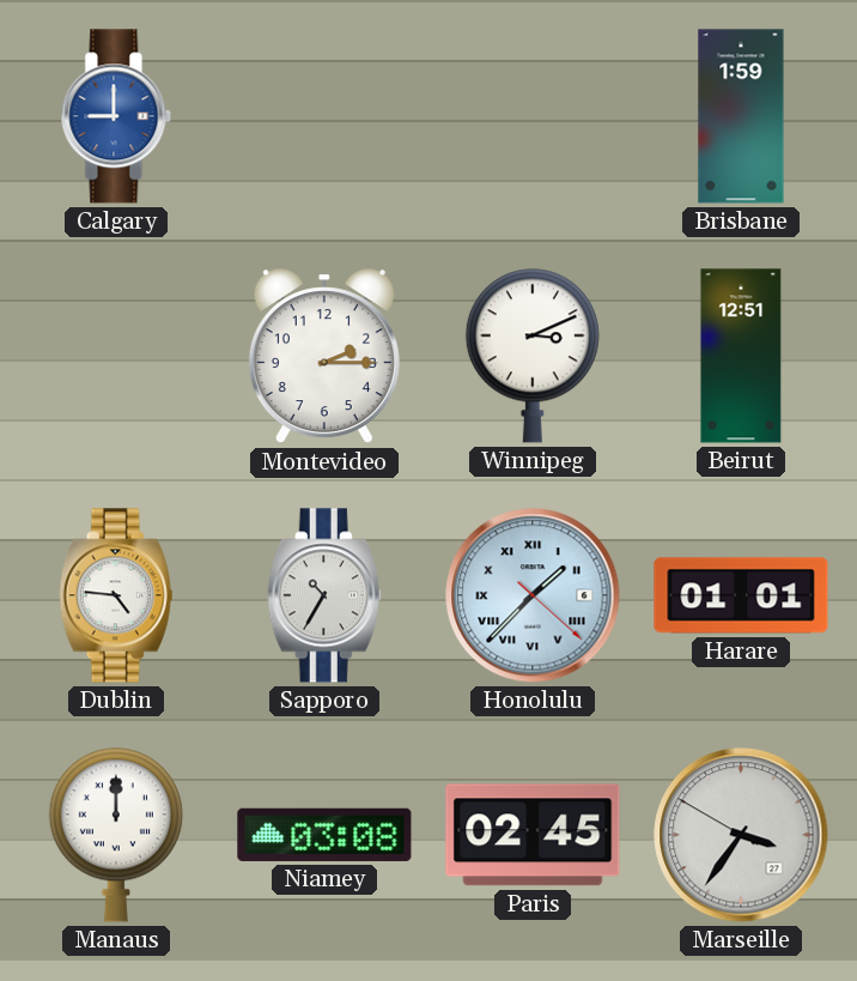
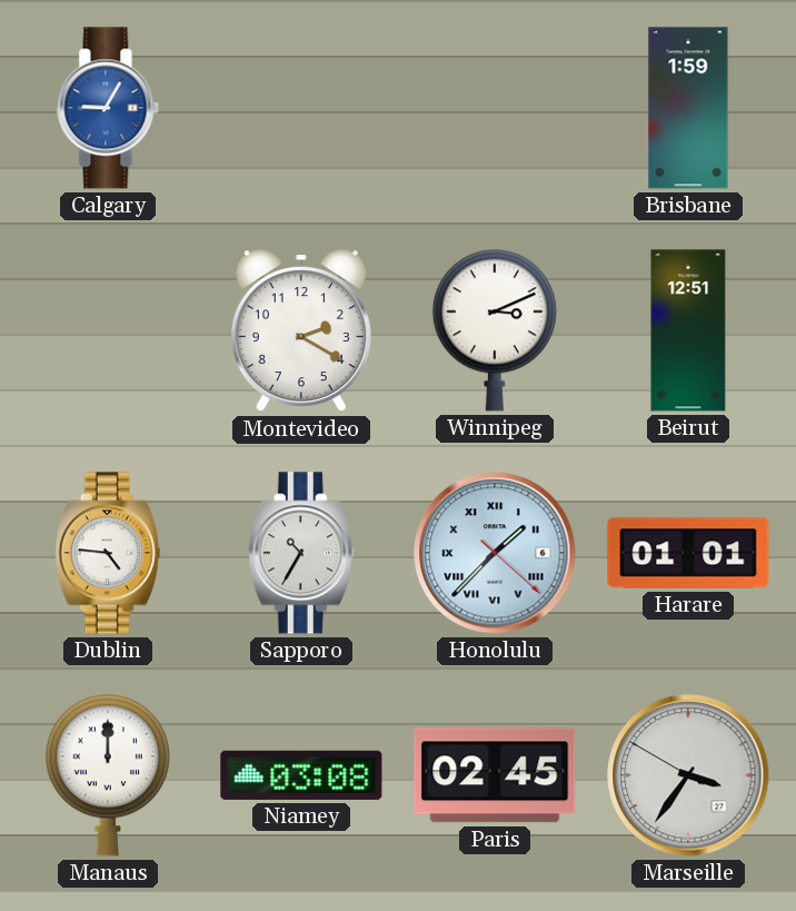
Calgary: 9:00 -> 9:05
Montevideo: 2:15 -> 2:20
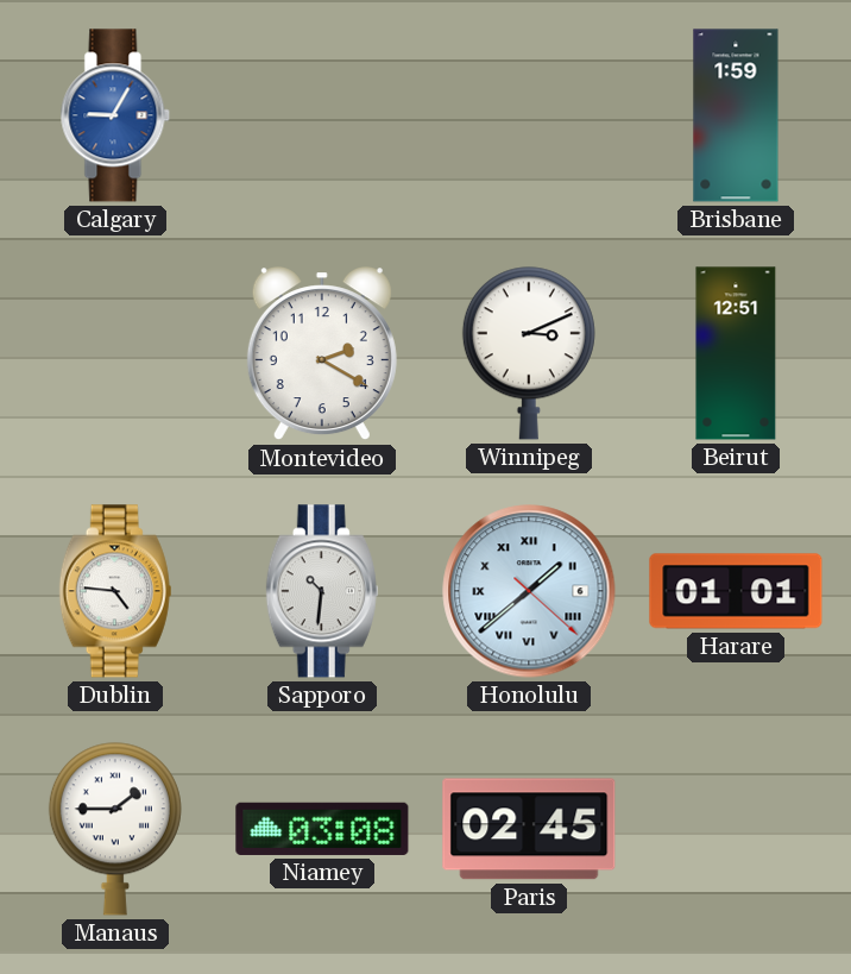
Sapporo: 10:35 -> 10:31
Honolulu: 1:37 -> 1:38
Manaus: 12:00 -> 1:45
Marseille: 3:35 -> none
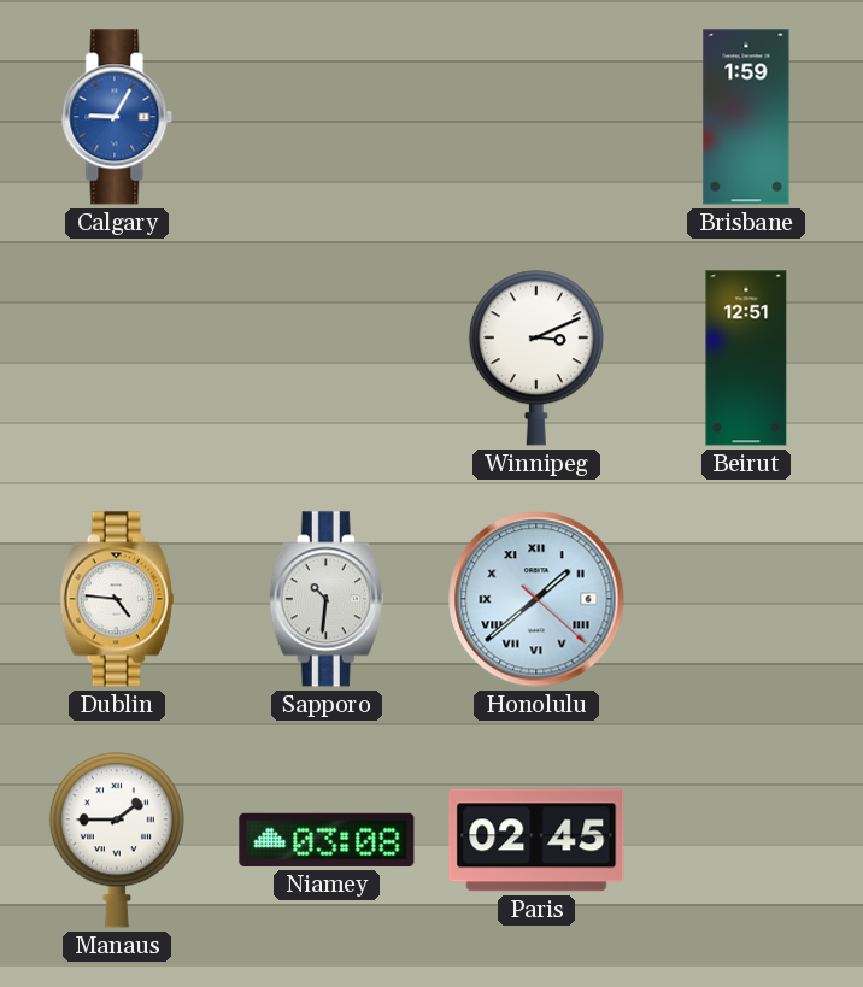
Montevideo: 2:20 -> none
Harare: 01:01 -> none
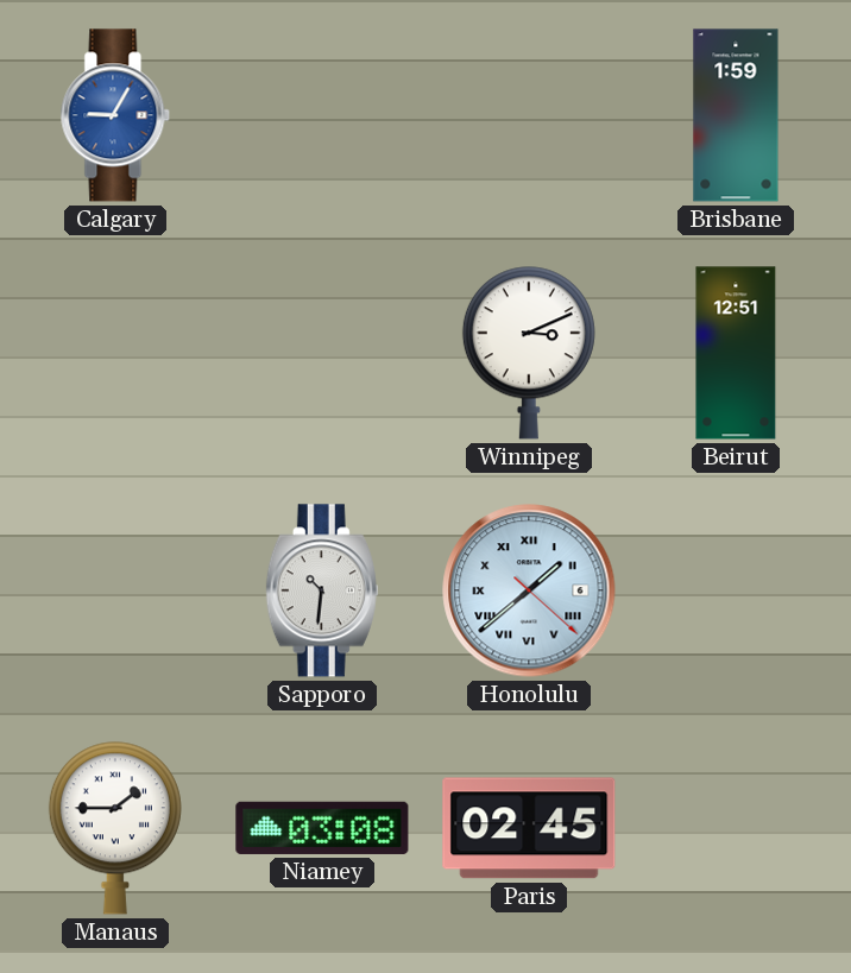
Dublin: 4:46 -> none
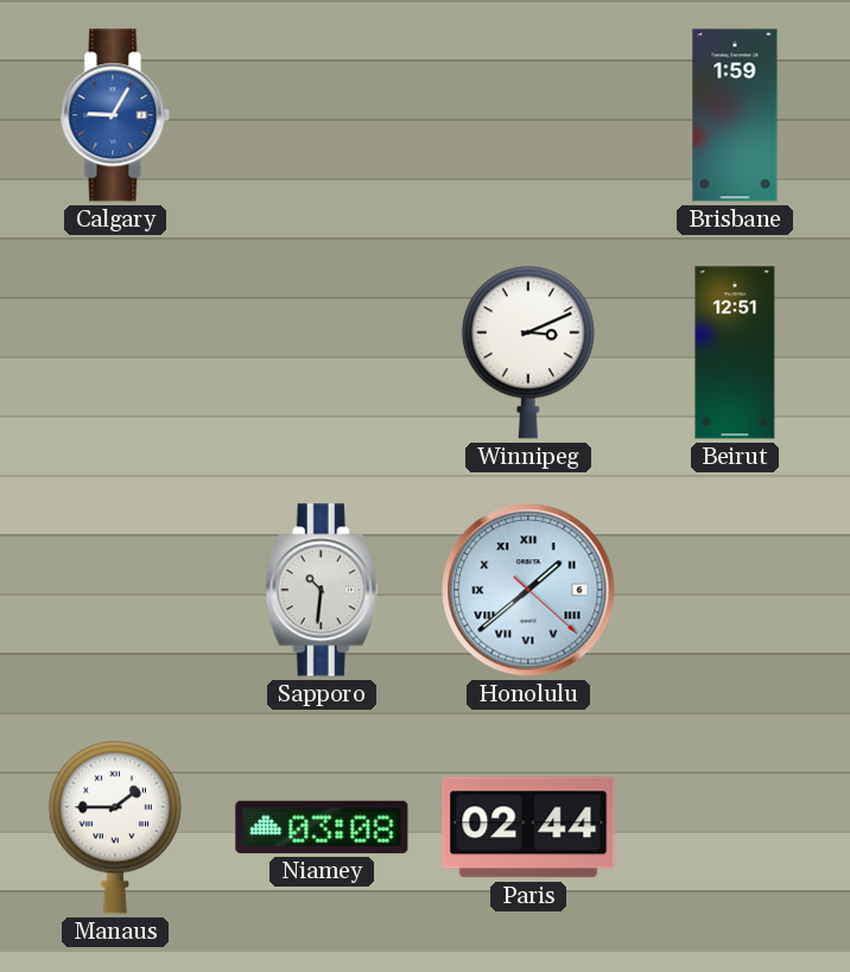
Paris: 02:45 -> 02:44
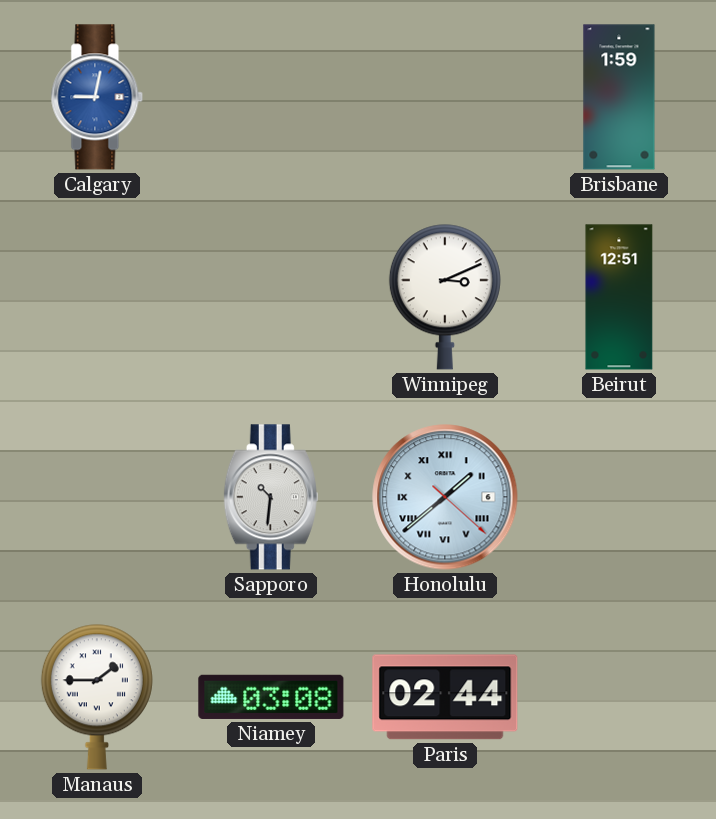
Calgary: 9:05 -> 9:02
